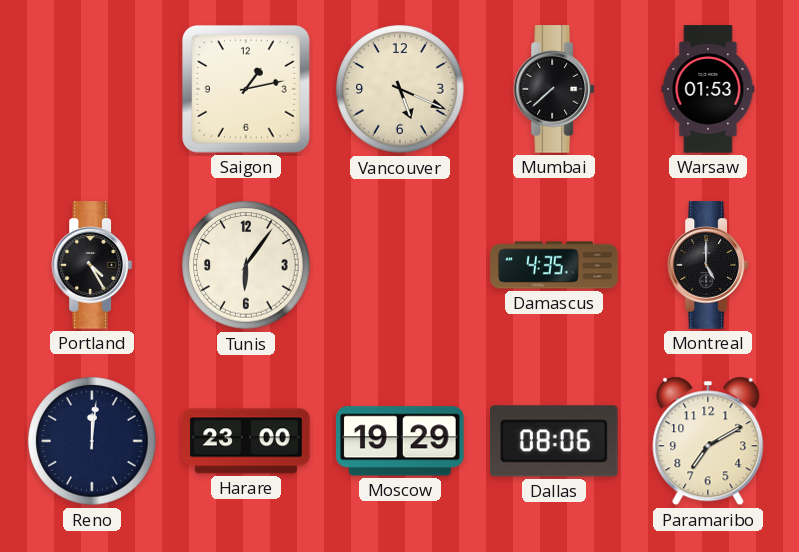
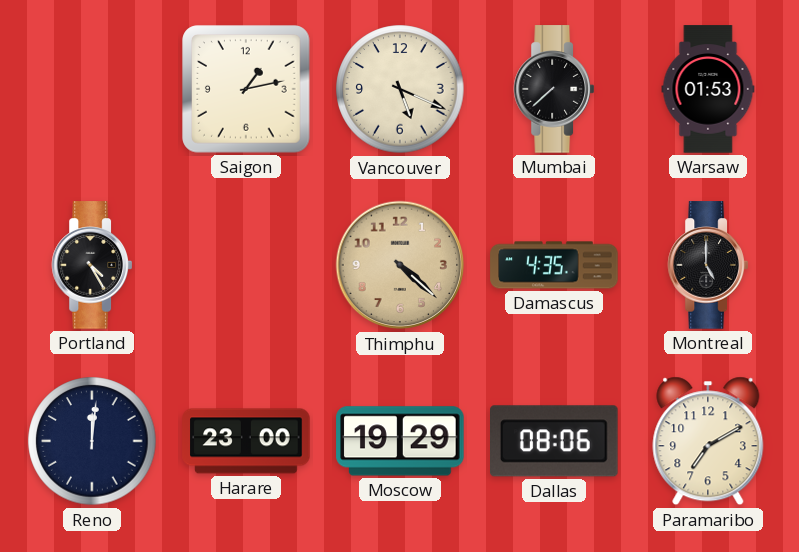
Tunis: 6:06 -> none
Thimphu: none -> 4:22
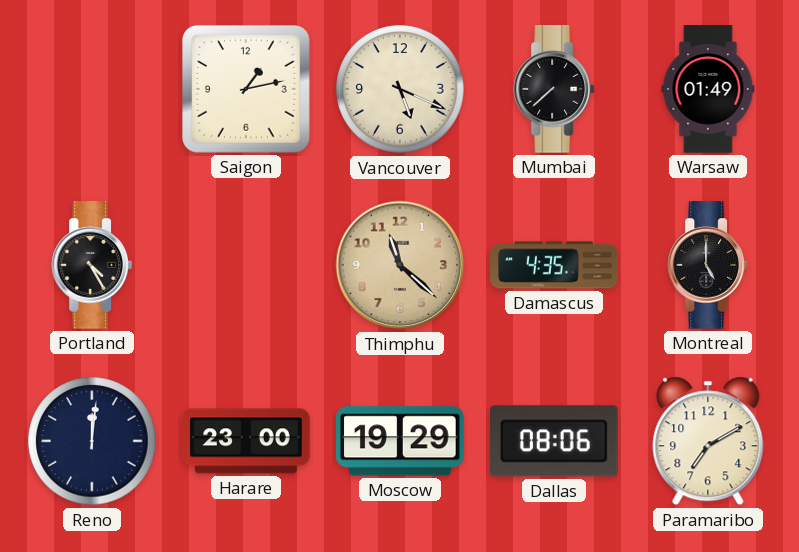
Warsaw: 01:53 -> 01:49
Thimphu: 4:22 -> 11:22
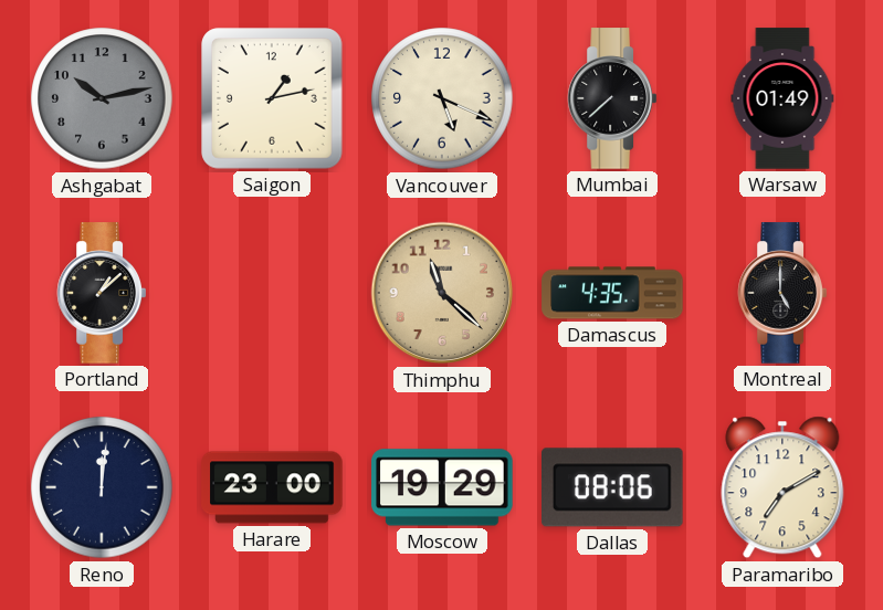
Ashgabat: none -> 10:13
Portland: 4:25 -> 1:08
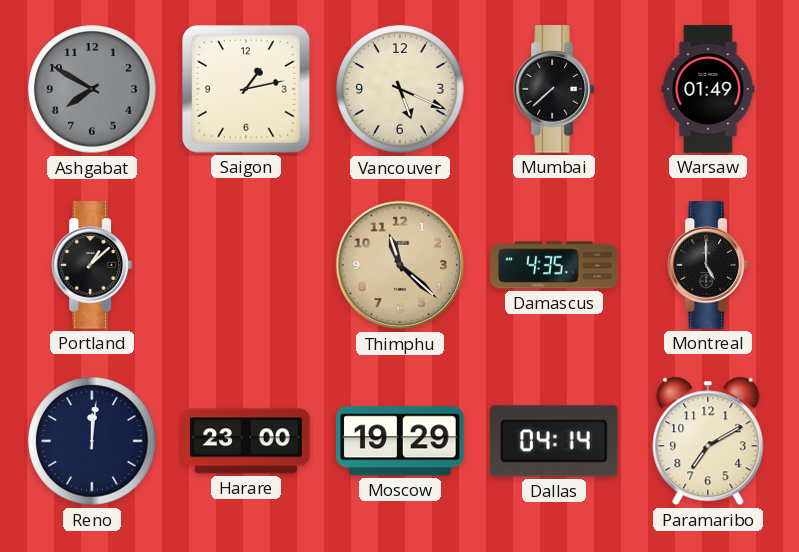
Ashgabat: 10:13 -> 7:50
Dallas: 08:06 -> 04:14
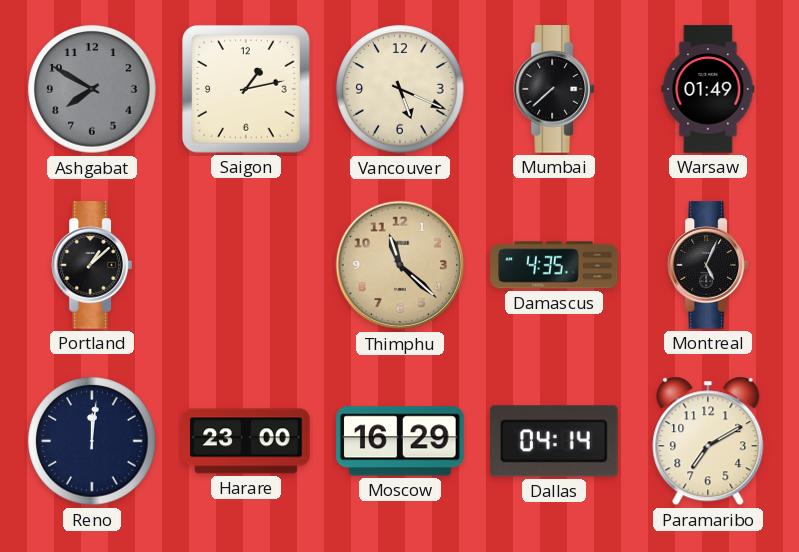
Montreal: 5:00 -> 5:04
Moscow: 19:29 -> 16:29
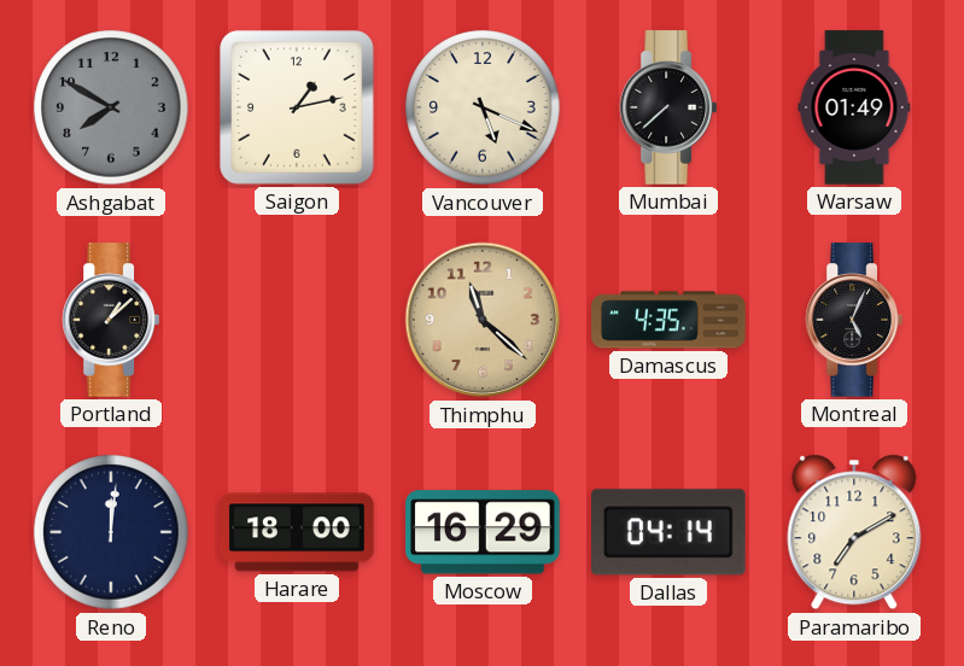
Harare: 23:00 -> 18:00
